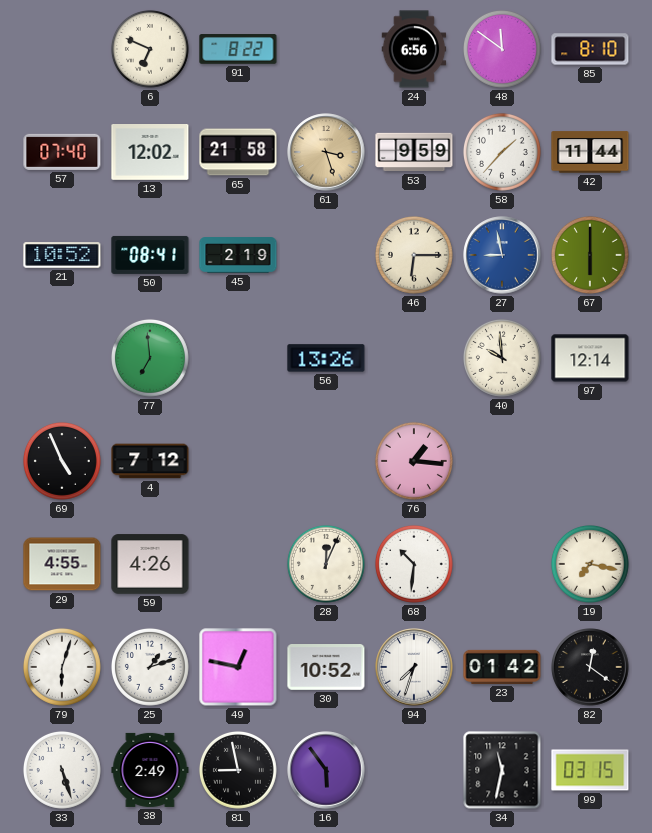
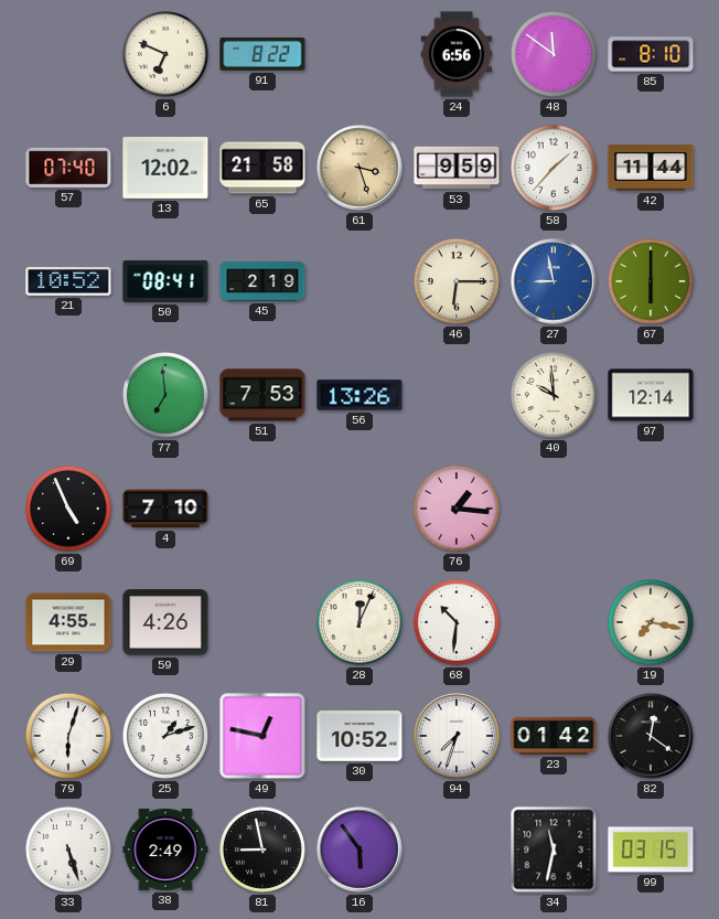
51: none -> 7:53
4: 7:12 -> 7:10
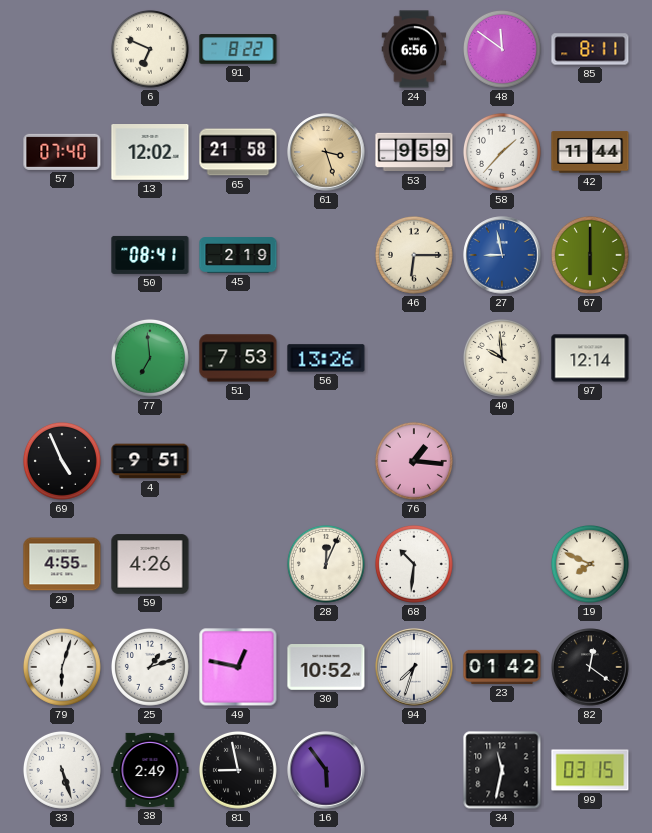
85: 8:10 -> 8:11
21: 10:52 -> none
4: 7:10 -> 9:51
19: 7:17 -> 7:49
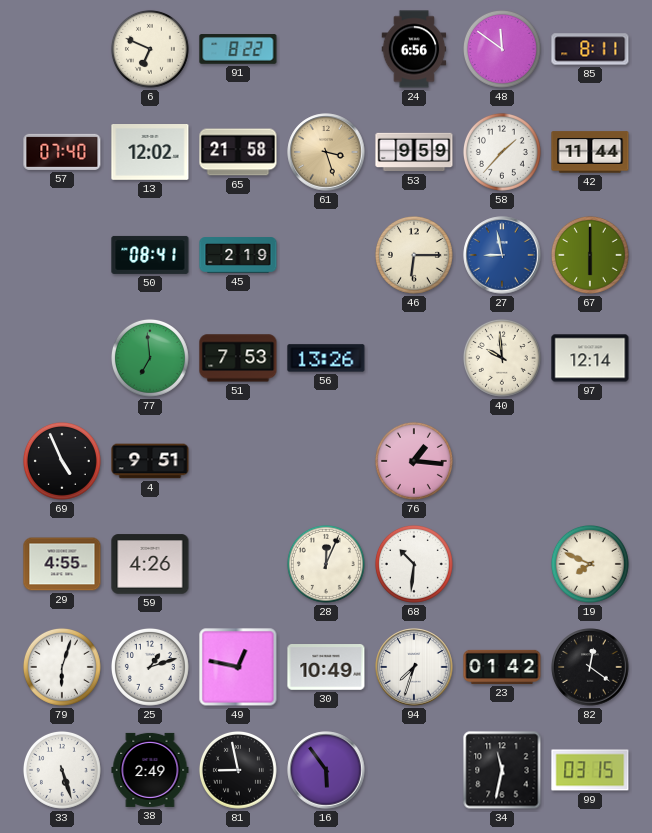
30: 10:52 -> 10:49
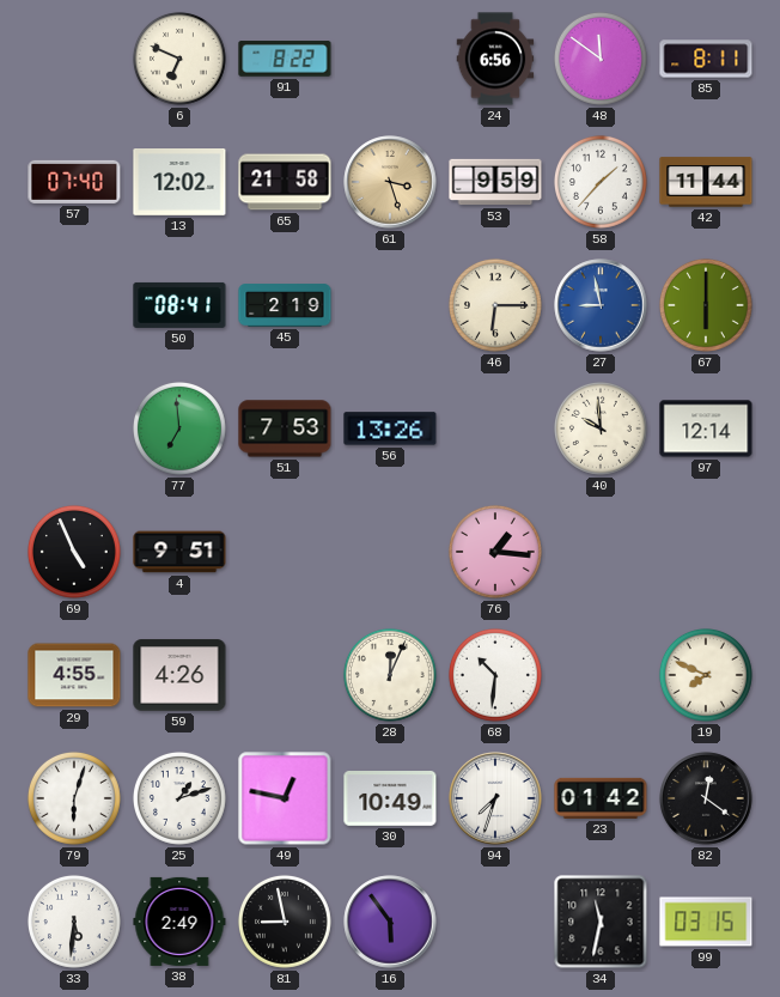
33: 5:27 -> 5:31
